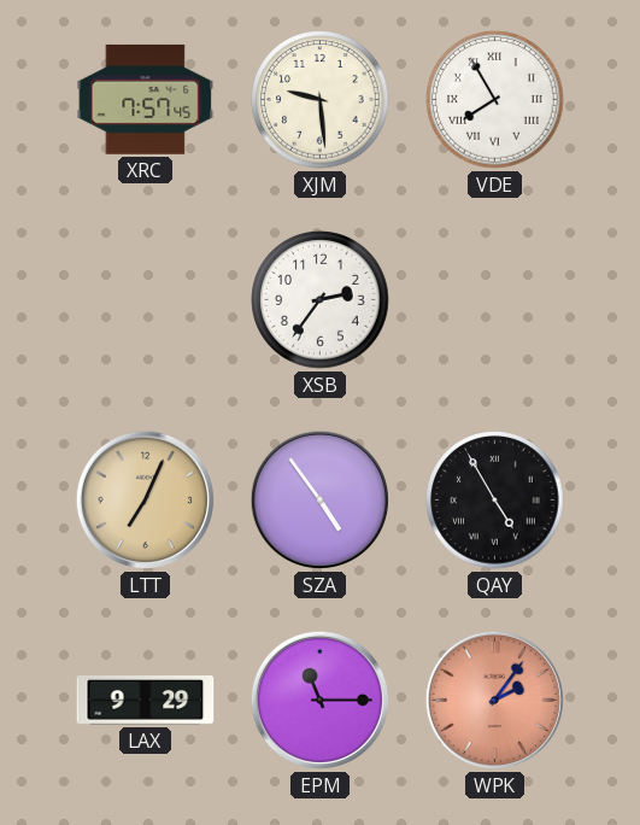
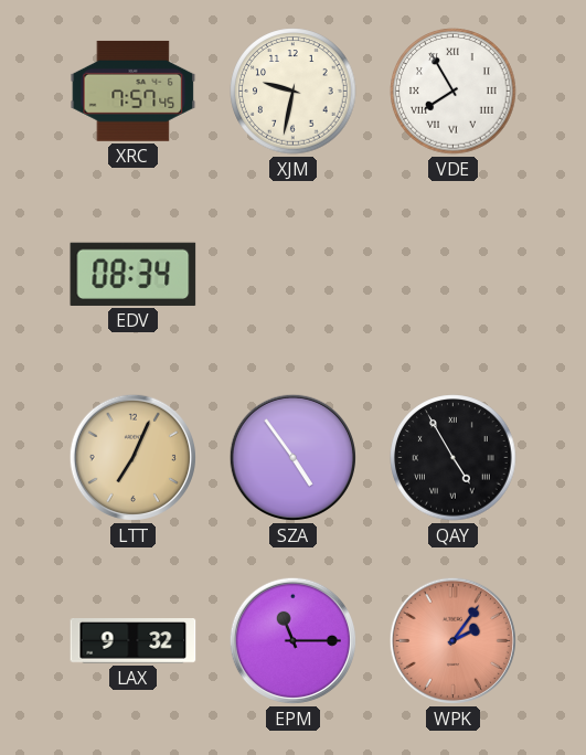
XJM: 9:29 -> 9:32
EDV: none -> 08:34
XSB: 2:36 -> none
LAX: 9:29 -> 9:32
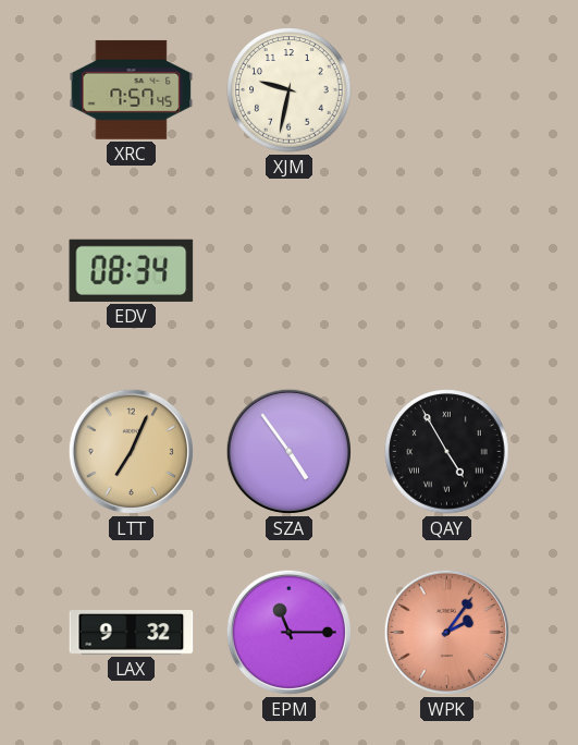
VDE: 7:55 -> none
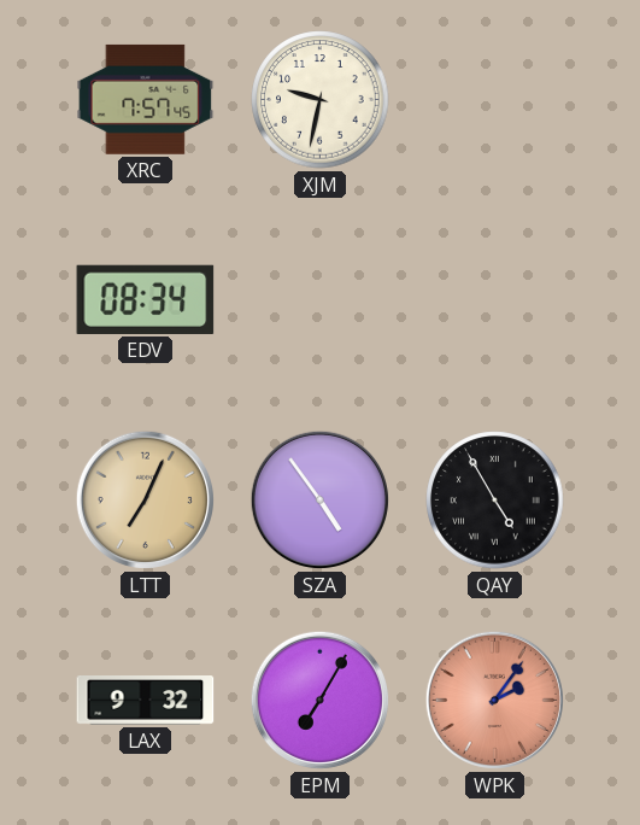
EPM: 11:15 -> 7:05
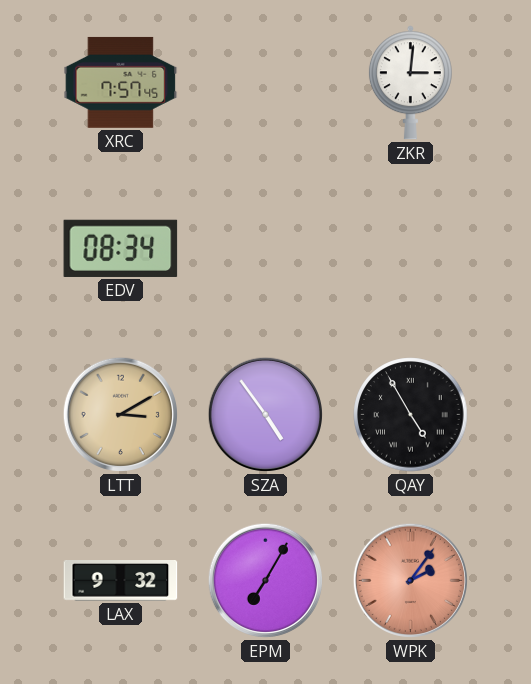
XJM: 9:32 -> none
ZKR: none -> 3:01
LTT: 7:04 -> 3:10
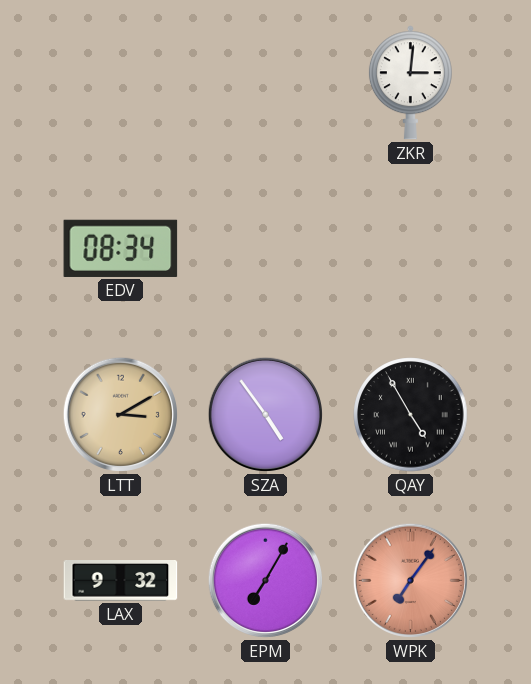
XRC: 7:57 -> none
WPK: 2:06 -> 7:06
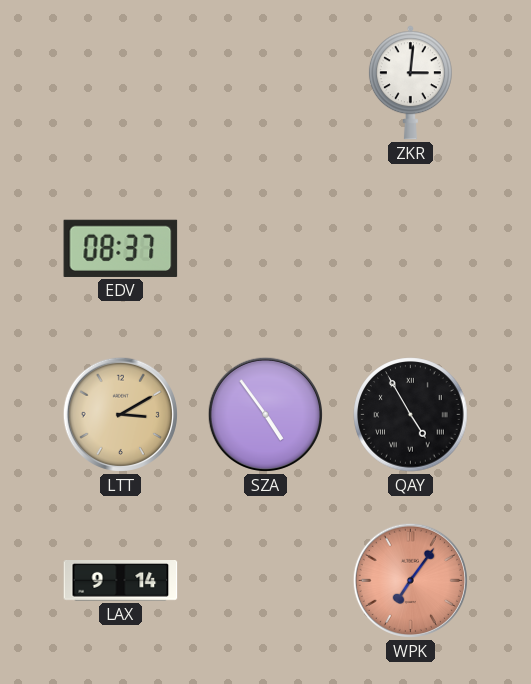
EDV: 08:34 -> 08:37
LAX: 9:32 -> 9:14
EPM: 7:05 -> none
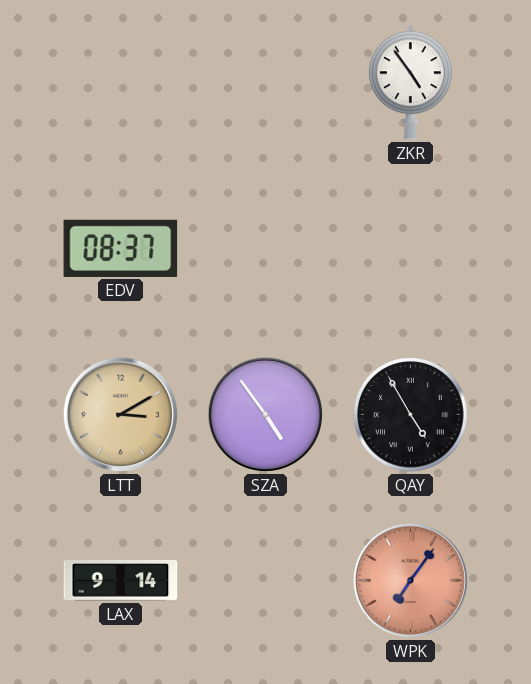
ZKR: 3:01 -> 4:54
